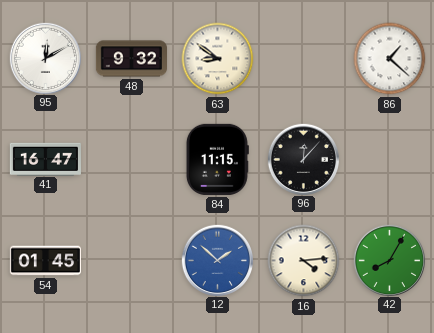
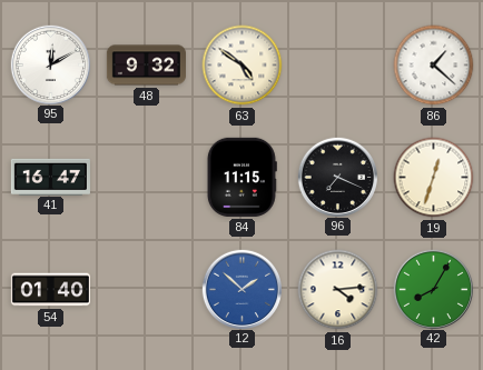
63: 8:51 -> 4:51
96: 12:07 -> 7:19
19: none -> 12:33
54: 01:45 -> 01:40
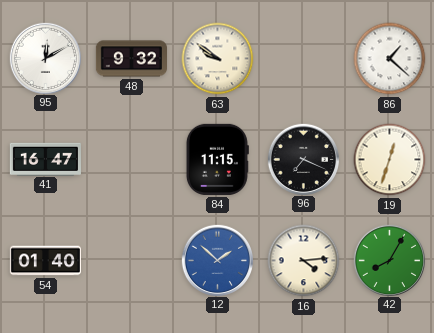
63: 4:51 -> 9:51
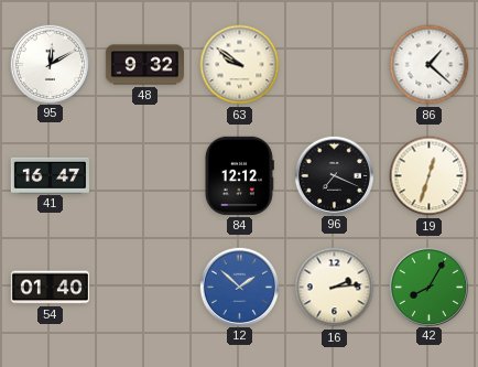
84: 11:15 -> 12:12
16: 4:14 -> 2:14
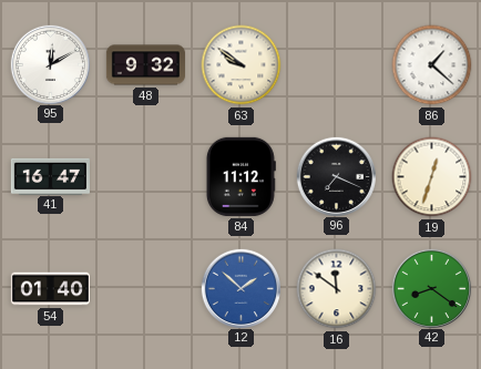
84: 12:12 -> 11:12
16: 2:14 -> 11:51
42: 8:05 -> 8:21
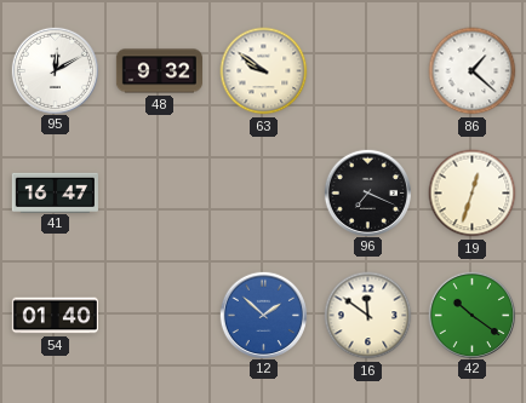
84: 11:12 -> none
42: 8:21 -> 10:21
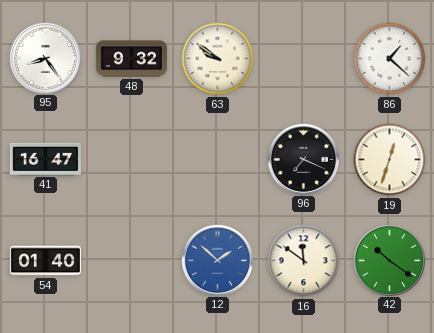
95: 12:10 -> 8:24
